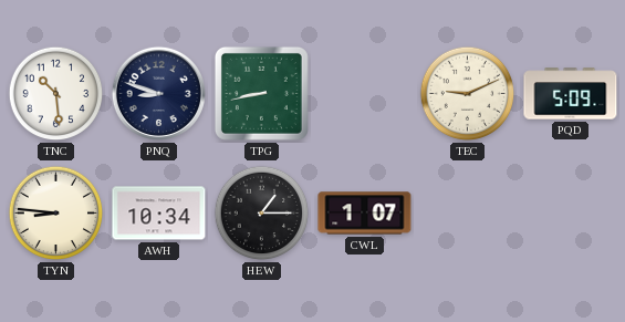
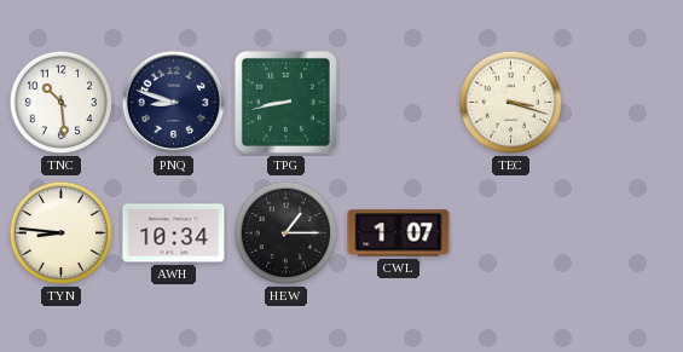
TEC: 9:11 -> 3:18
PQD: 5:09 -> none
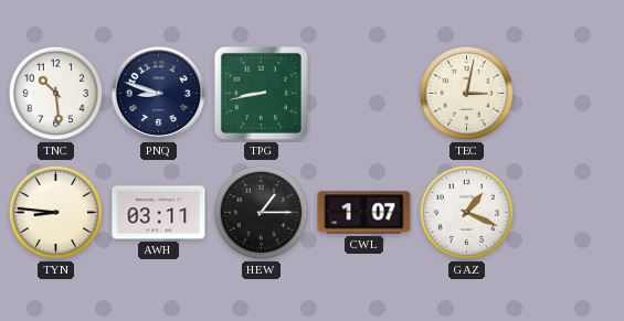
TEC: 3:18 -> 3:02
AWH: 10:34 -> 03:11
GAZ: none -> 1:19
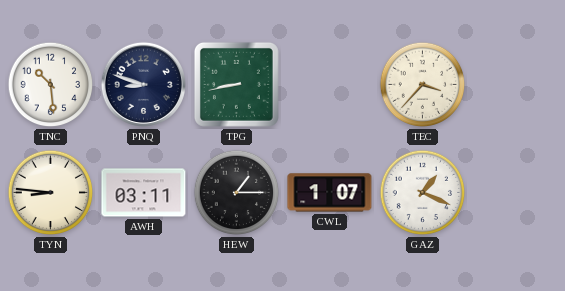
TEC: 3:02 -> 3:37
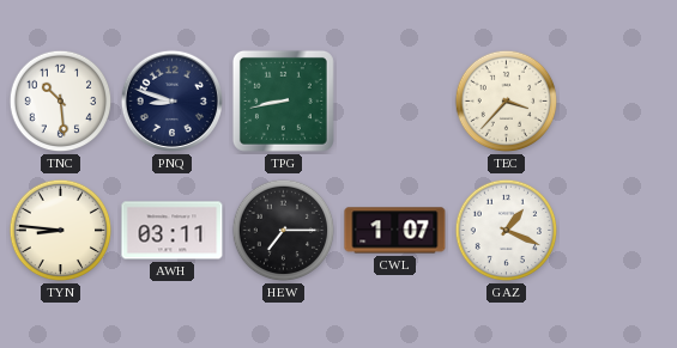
HEW: 1:15 -> 7:15
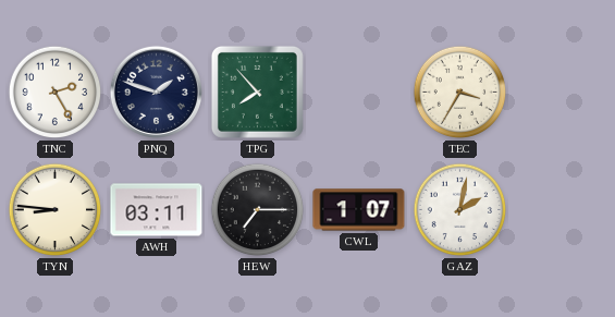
TNC: 10:29 -> 2:25
PNQ: 8:48 -> 1:48
TPG: 8:43 -> 7:53
TEC: 3:37 -> 3:35
GAZ: 1:19 -> 2:02
